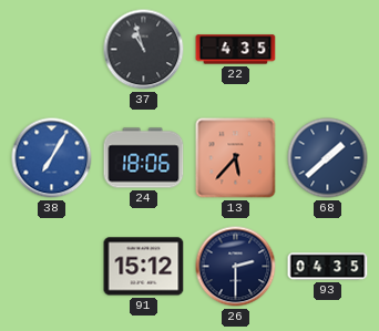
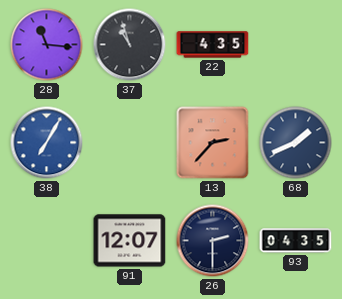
28: none -> 11:16
24: 18:06 -> none
13: 5:37 -> 2:37
68: 1:38 -> 1:41
91: 15:12 -> 12:07
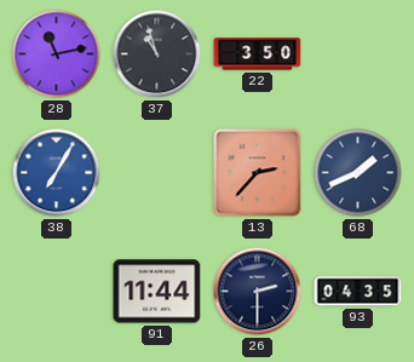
28: 11:16 -> 11:13
22: 4:35 -> 3:50
91: 12:07 -> 11:44
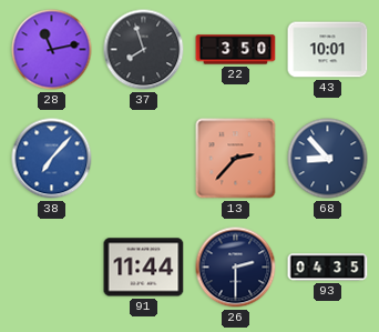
37: 10:57 -> 7:57
43: none -> 10:01
38: 7:05 -> 7:07
68: 1:41 -> 8:53
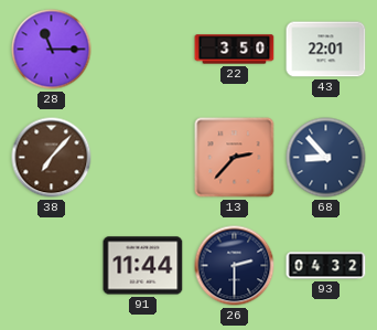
28: 11:13 -> 11:15
37: 7:57 -> none
43: 10:01 -> 22:01
38 dial: blue -> brown
93: 04:35 -> 04:32
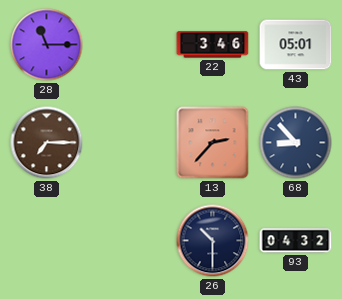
22: 3:50 -> 3:46
43: 22:01 -> 05:01
38: 7:07 -> 7:15
91: 11:44 -> none
26: 2:30 -> 10:30
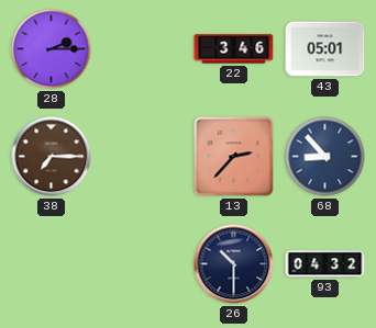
28: 11:15 -> 2:15
